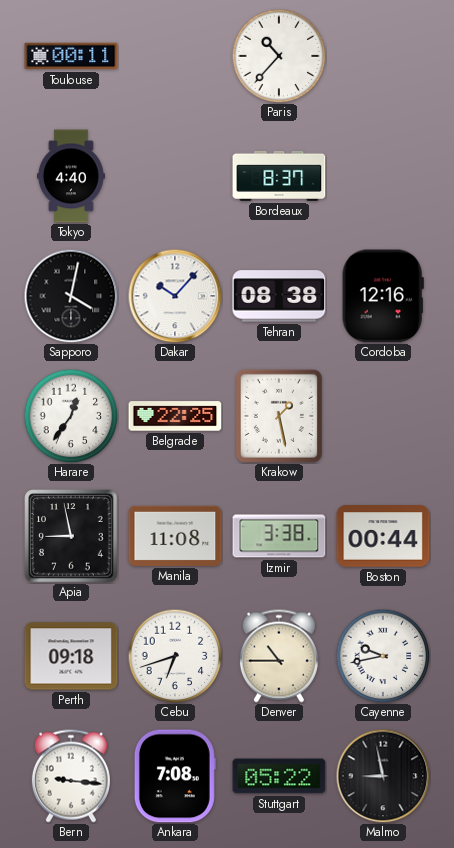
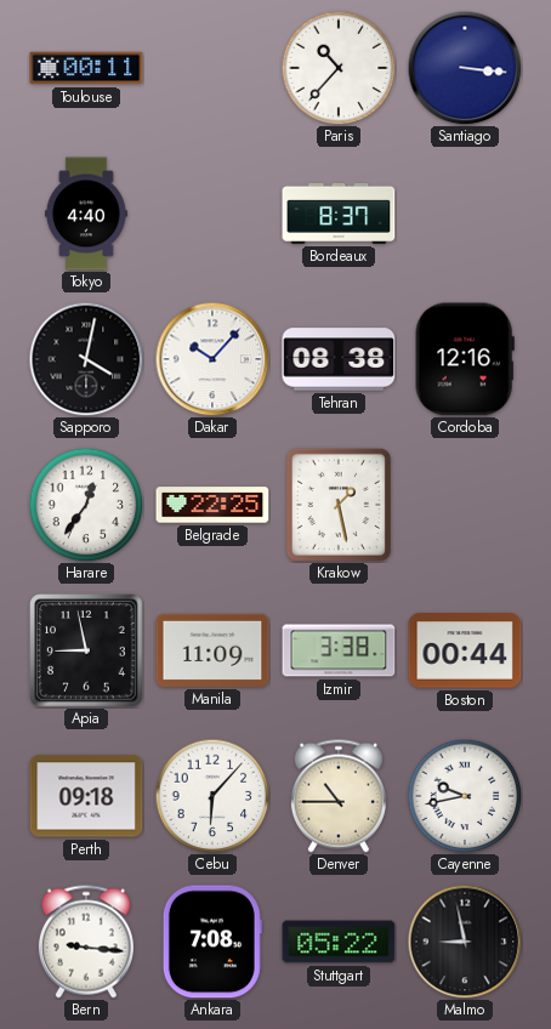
Santiago: none -> 3:16
Manila: 11:08 -> 11:09
Cebu: 6:42 -> 6:07
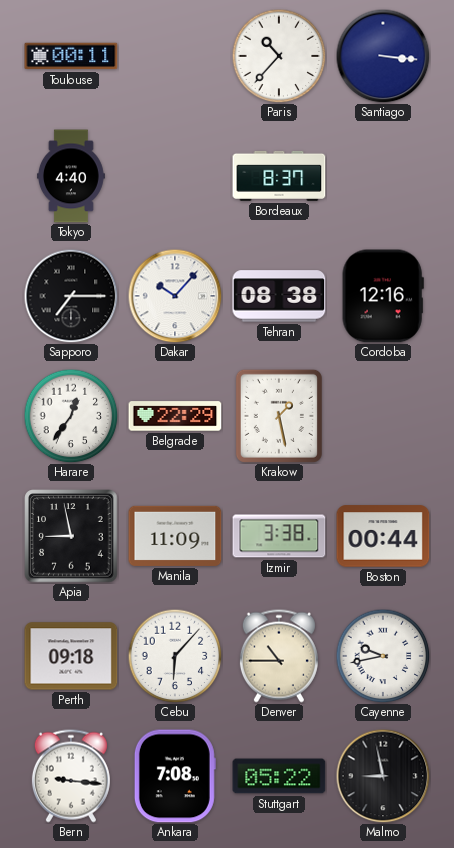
Sapporo: 4:02 -> 7:15
Belgrade: 22:25 -> 22:29
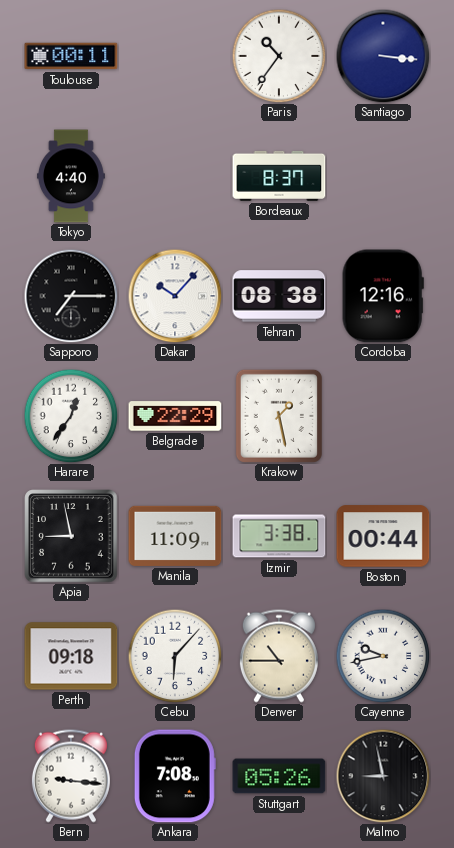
Paris: 10:37 -> 10:36
Stuttgart: 05:22 -> 05:26
